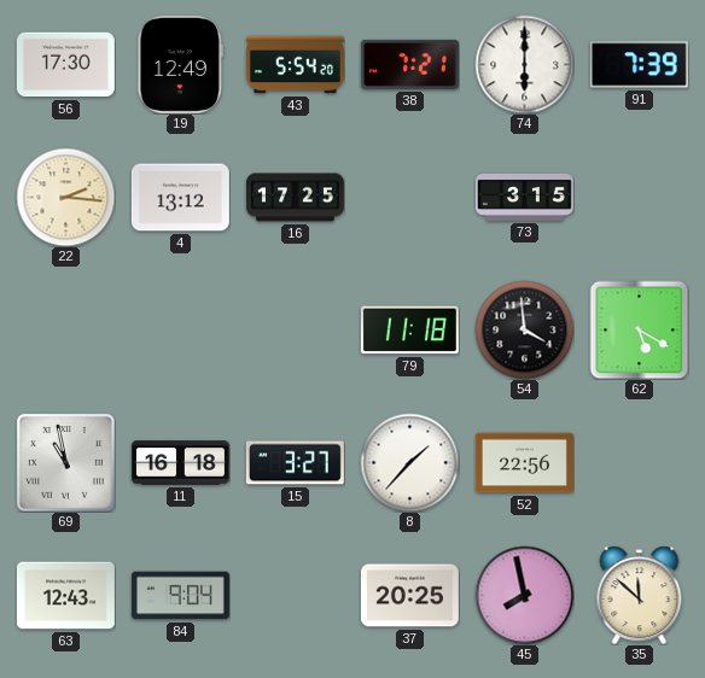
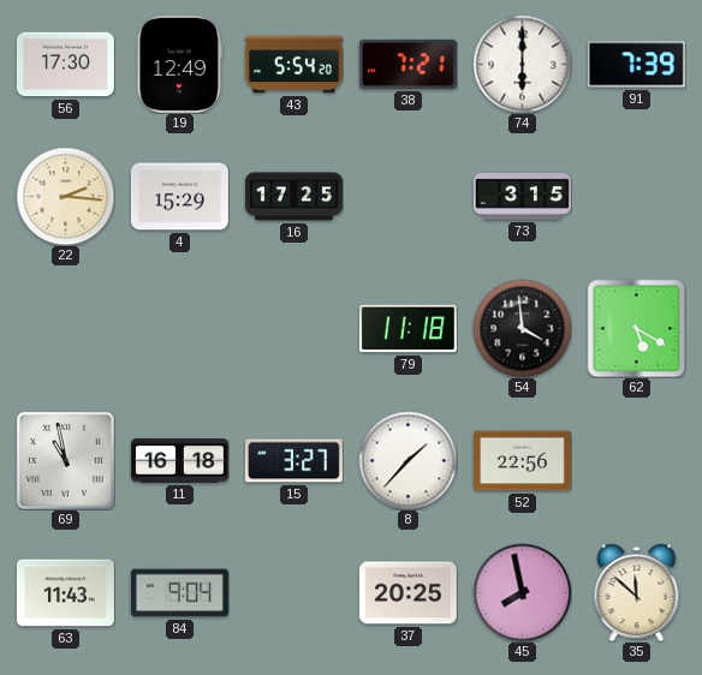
4: 13:12 -> 15:29
63: 12:43 -> 11:43
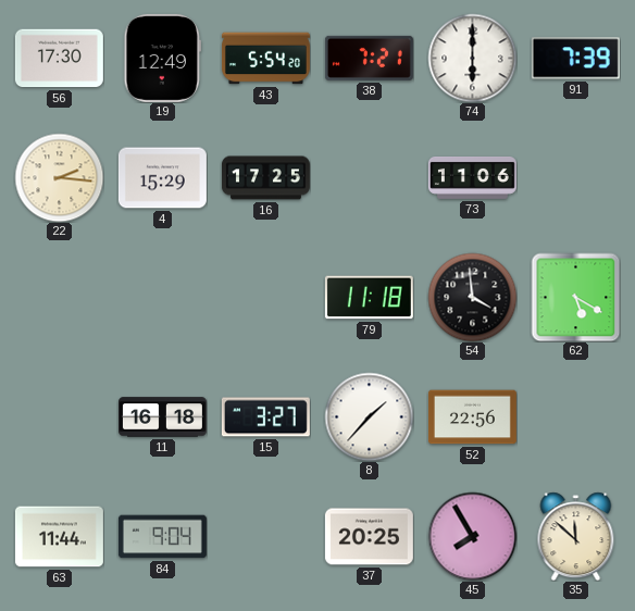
73: 3:15 -> 11:06
69: 10:58 -> none
63: 11:43 -> 11:44
45: 7:58 -> 7:55
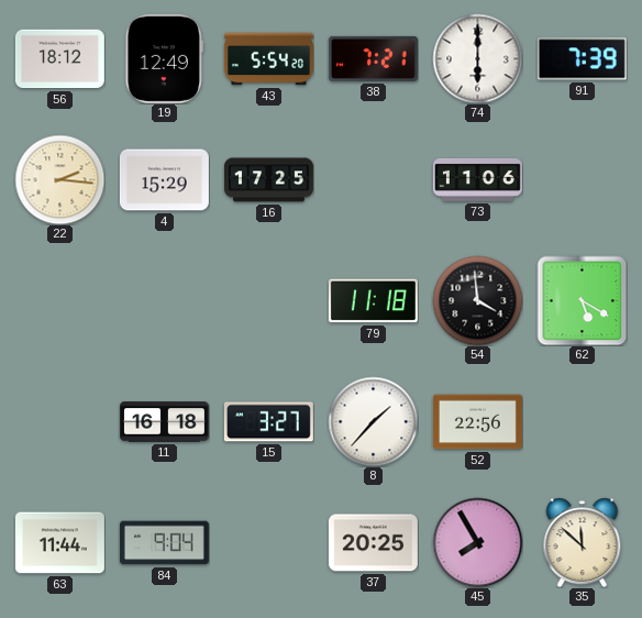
56: 17:30 -> 18:12
